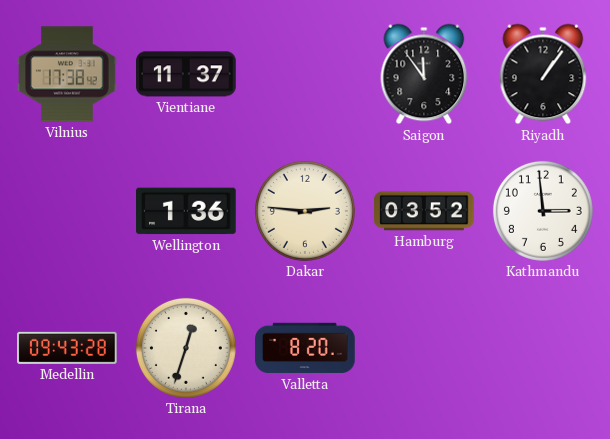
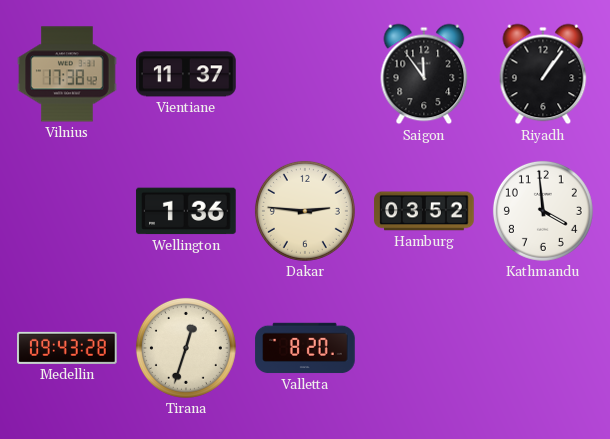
Kathmandu: 2:59 -> 3:59
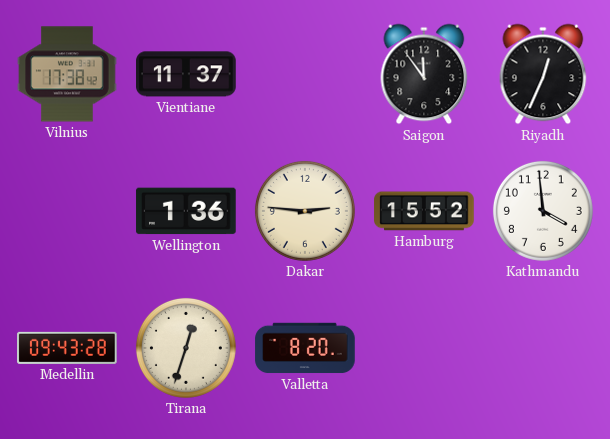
Riyadh: 1:06 -> 12:34
Hamburg: 03:52 -> 15:52
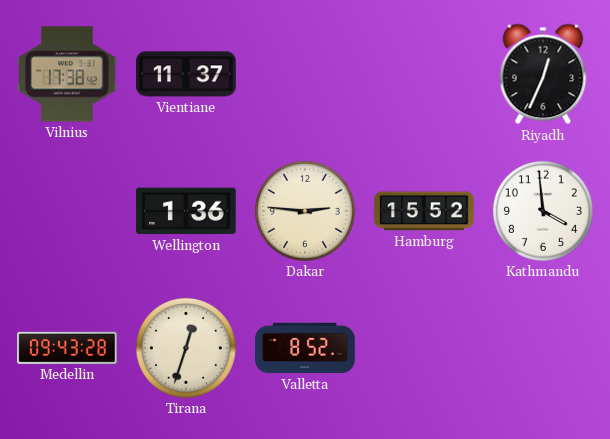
Saigon: 11:54 -> none
Valletta: 8:20 -> 8:52
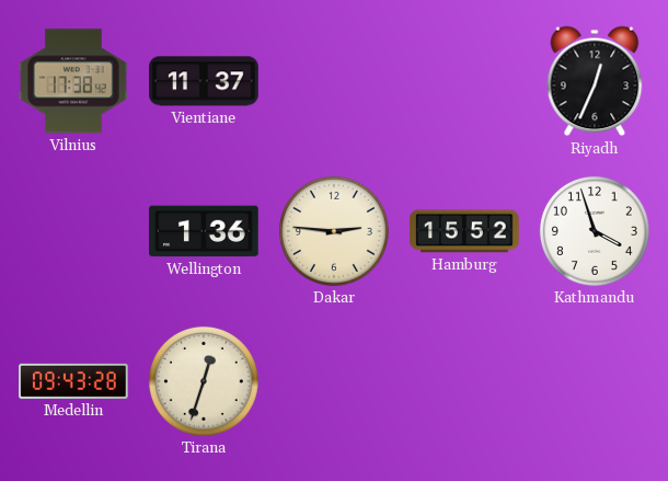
Kathmandu: 3:59 -> 3:57
Valletta: 8:52 -> none
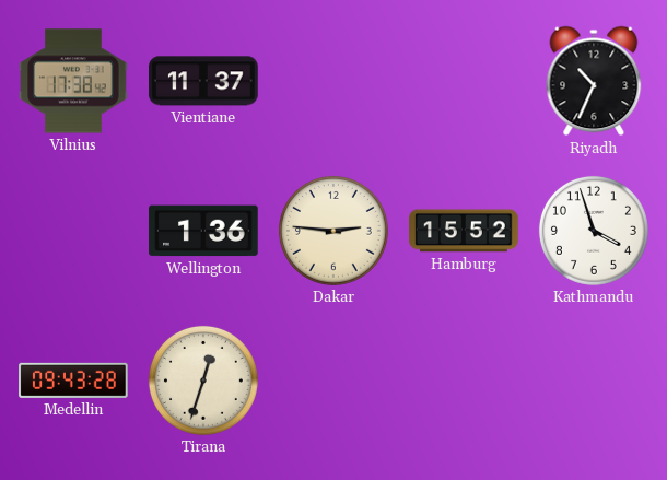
Riyadh: 12:34 -> 10:34
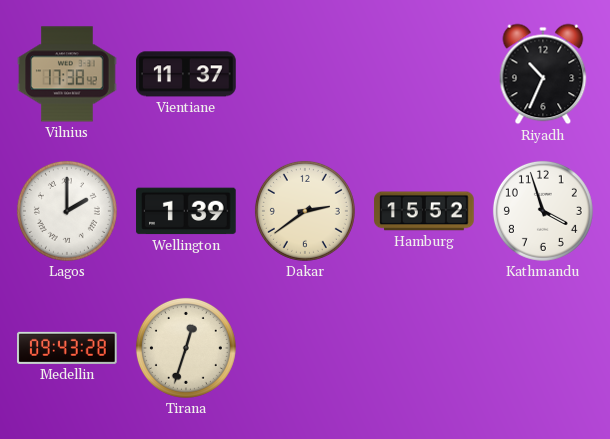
Lagos: none -> 2:00
Wellington: 1:36 -> 1:39
Dakar: 2:46 -> 2:39
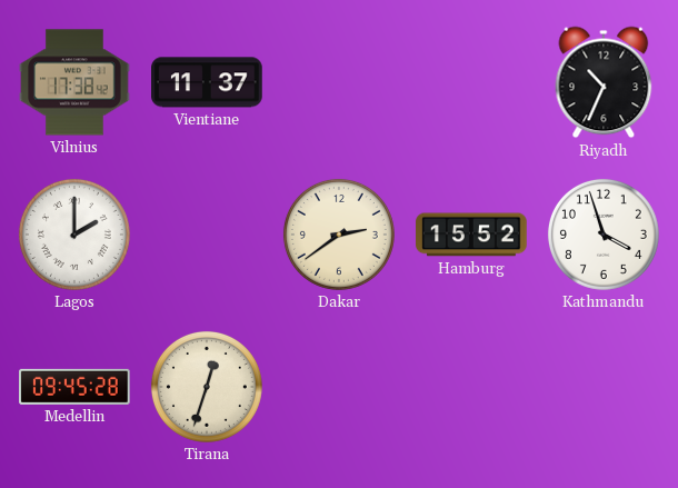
Wellington: 1:39 -> none
Medellin: 09:43 -> 09:45
